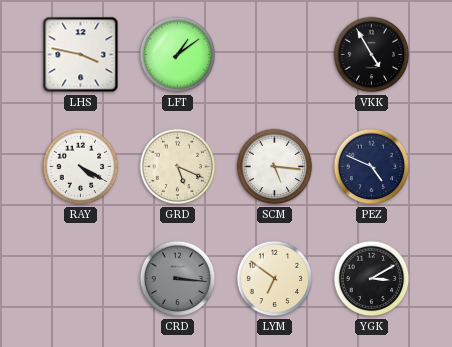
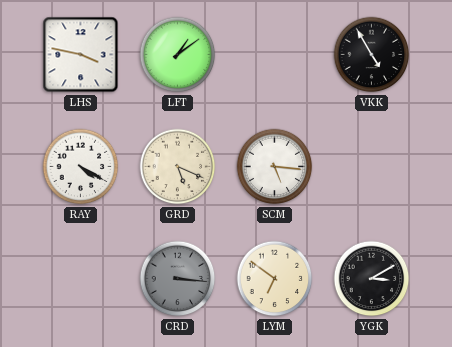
PEZ: 4:49 -> none
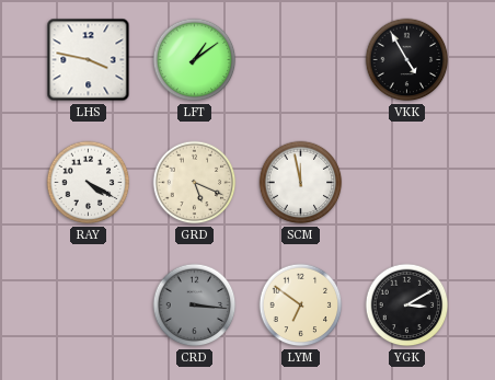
SCM: 5:16 -> 11:58
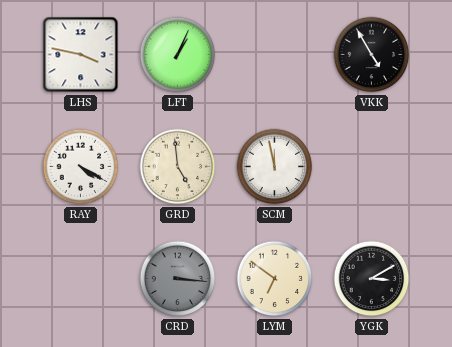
LFT: 1:09 -> 1:04
GRD: 5:19 -> 4:59
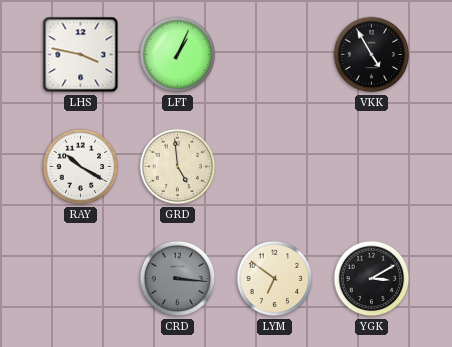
RAY: 4:20 -> 10:20
SCM: 11:58 -> none
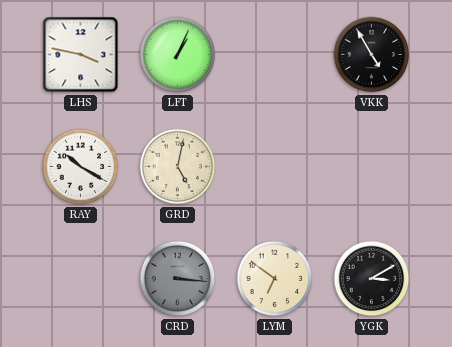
GRD: 4:59 -> 5:02
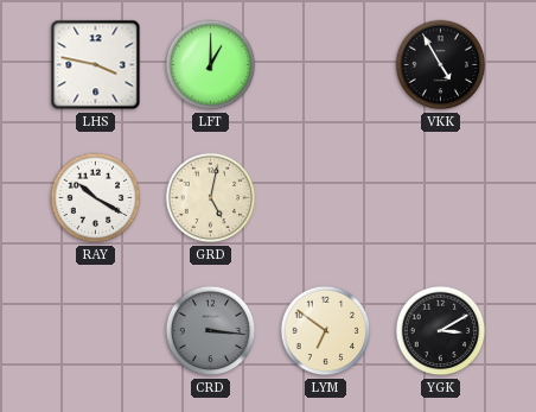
LFT: 1:04 -> 1:00
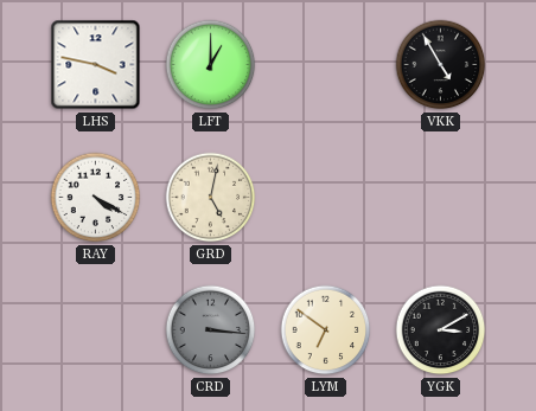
RAY: 10:20 -> 4:20
